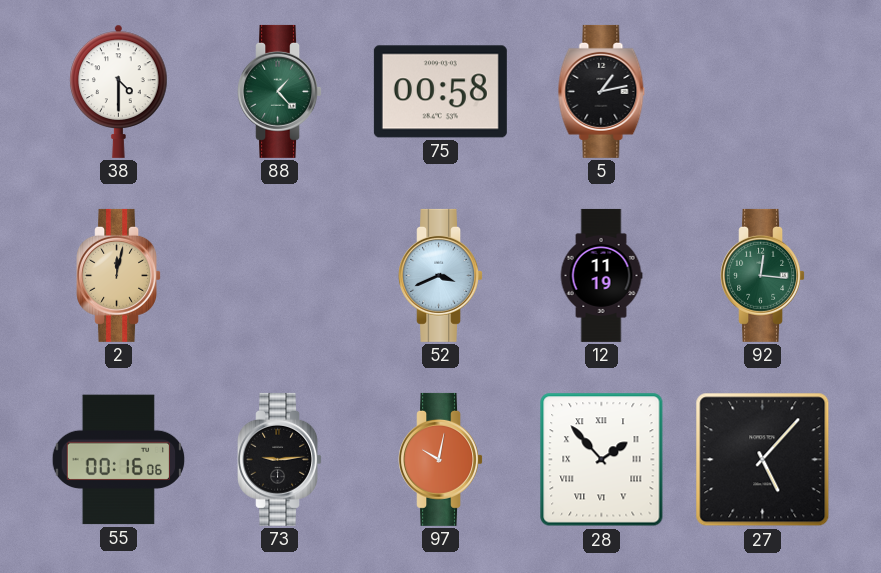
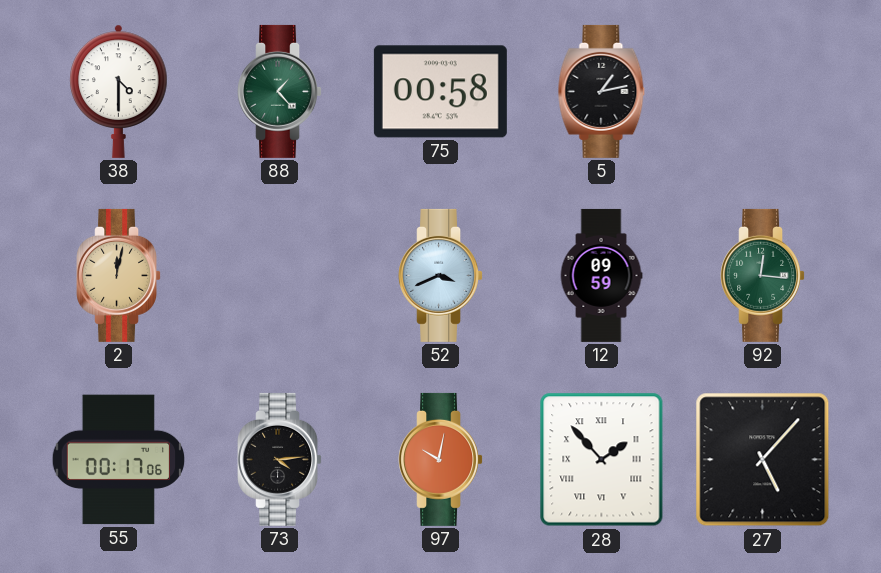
12: 11:19 -> 09:59
55: 00:16 -> 00:17
73: 9:14 -> 4:14
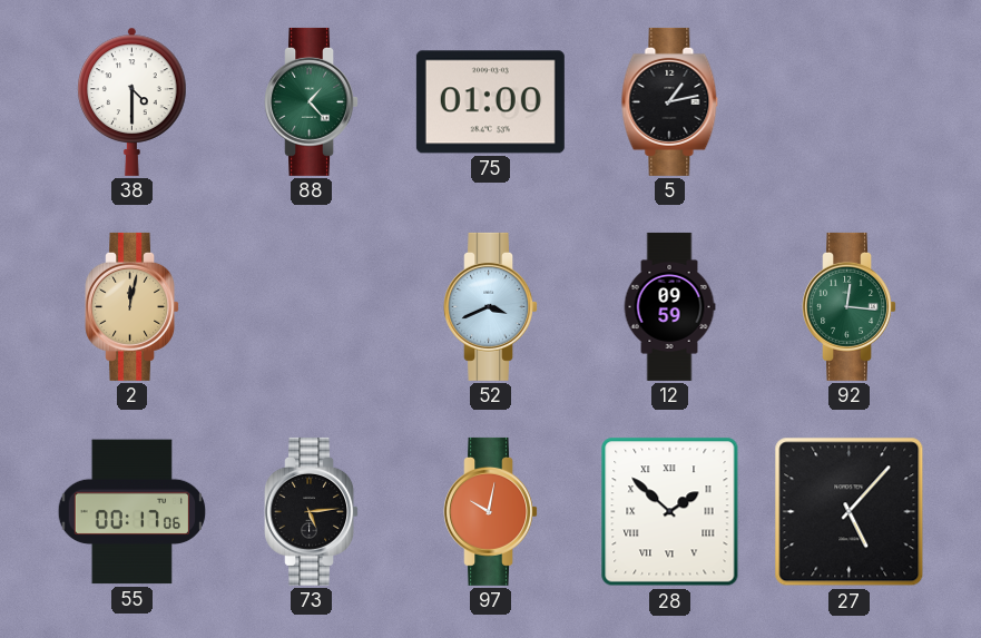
75: 00:58 -> 01:00
73: 4:14 -> 5:14
28: 1:53 -> 1:52
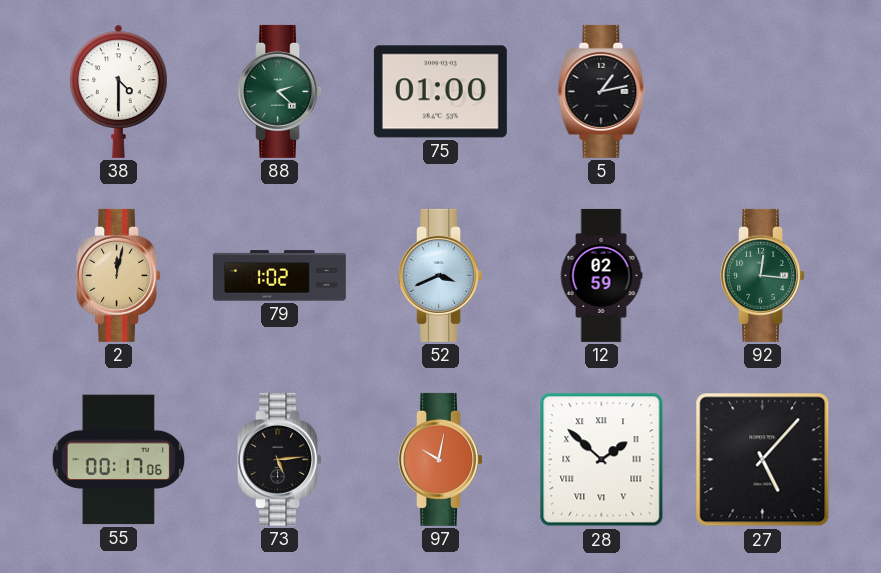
88: 1:23 -> 2:22
79: none -> 1:02
12: 09:59 -> 02:59
